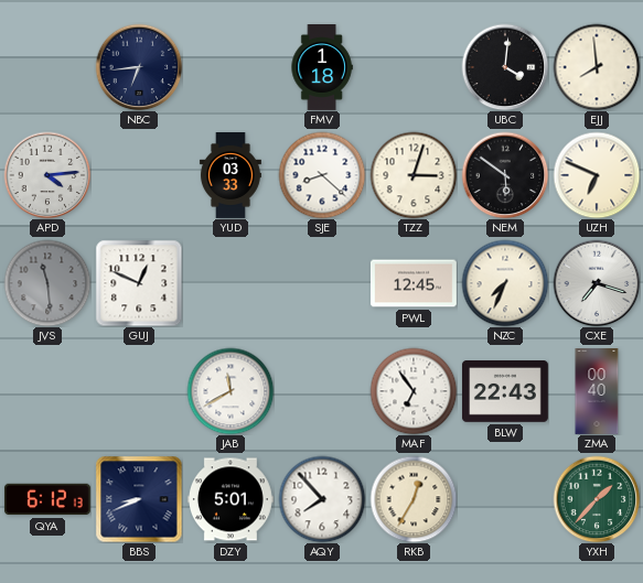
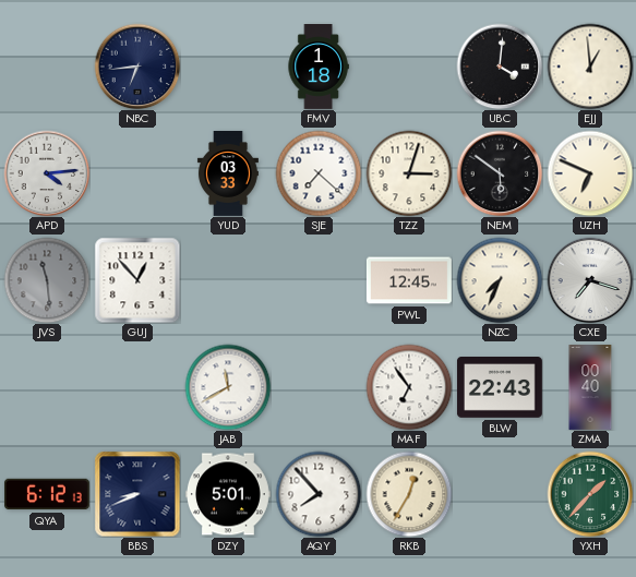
EJJ: 7:59 -> 12:59
SJE: 8:22 -> 7:22
GUJ: 12:49 -> 12:53
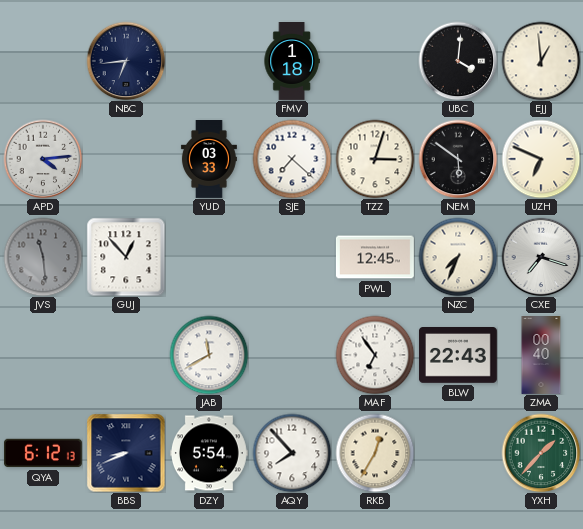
DZY: 5:01 -> 5:54
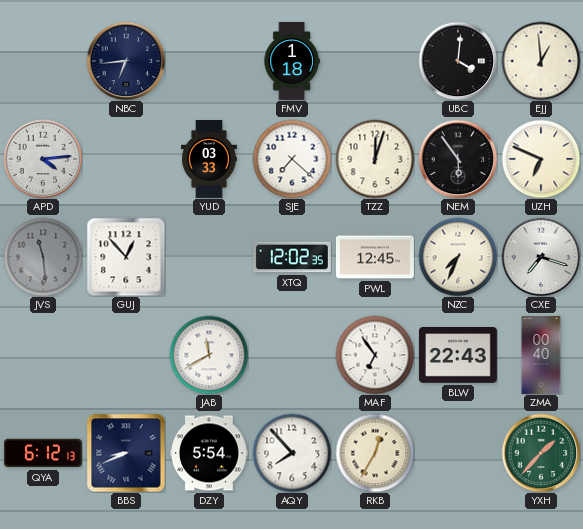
TZZ: 3:03 -> 12:03
NEM: 5:51 -> 5:54
XTQ: none -> 12:02
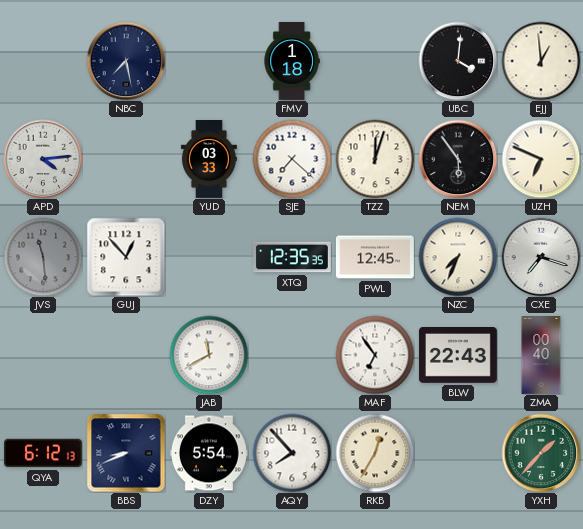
NBC: 6:44 -> 7:28
XTQ: 12:02 -> 12:35
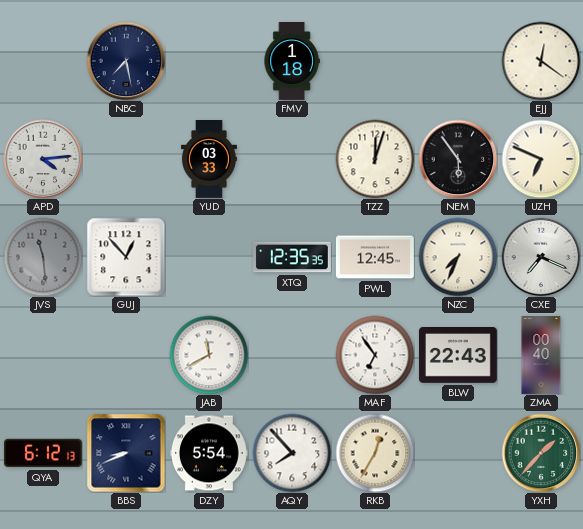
UBC: 4:01 -> none
EJJ: 12:59 -> 12:21
SJE: 7:22 -> none
CXE: 7:18 -> 7:19
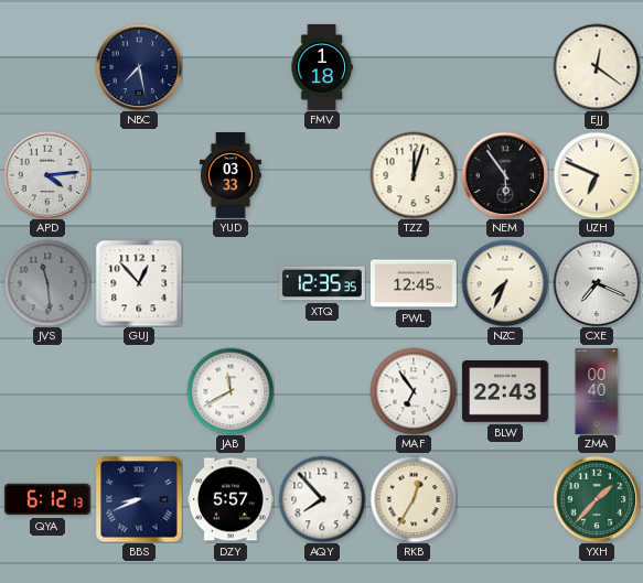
DZY: 5:54 -> 5:57
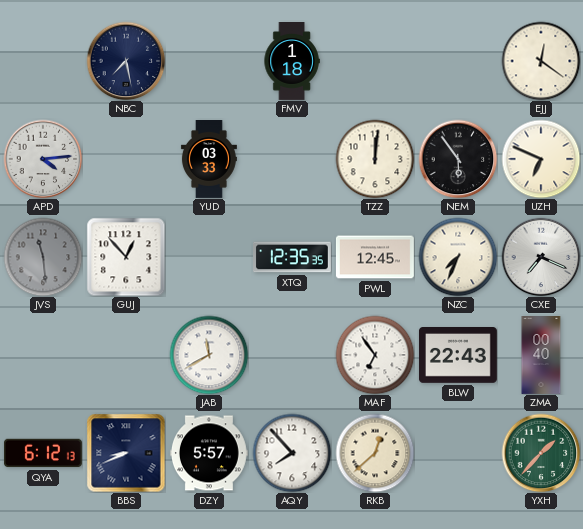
TZZ: 12:03 -> 12:01
RKB: 12:35 -> 12:38
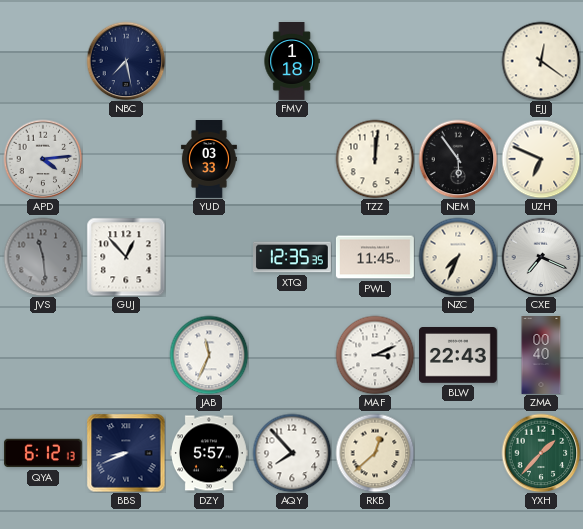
PWL: 12:45 -> 11:45
JAB: 11:40 -> 11:34
MAF: 6:54 -> 3:11
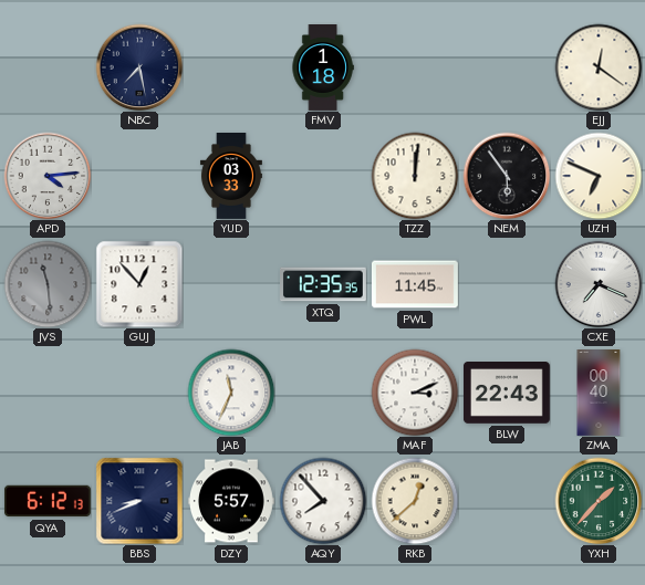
NZC: 7:34 -> none
